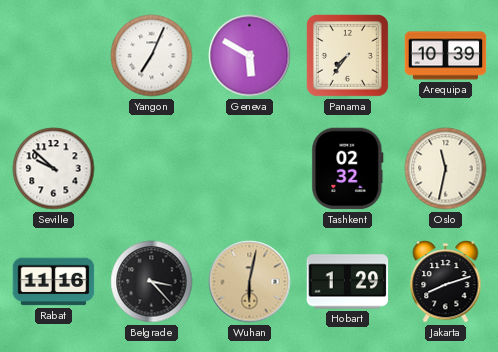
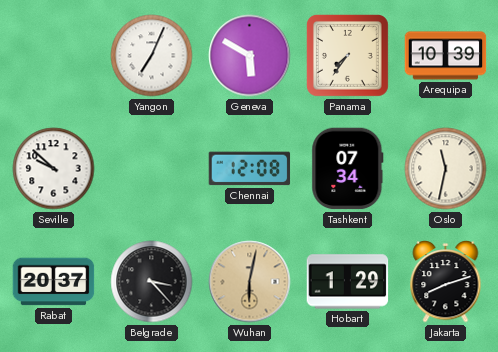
Chennai: none -> 12:08
Tashkent: 02:32 -> 07:34
Rabat: 11:16 -> 20:37
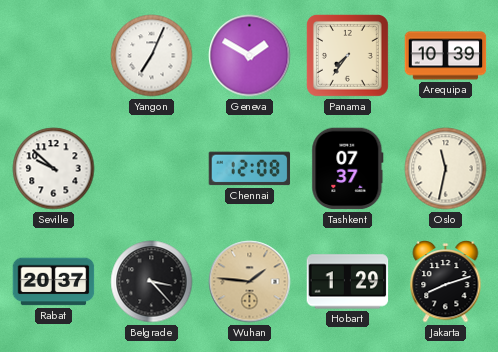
Geneva: 5:50 -> 1:50
Tashkent: 07:34 -> 07:37
Wuhan: 6:02 -> 1:46
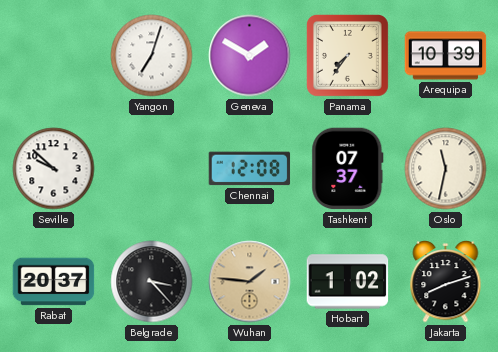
Yangon: 7:04 -> 7:03
Hobart: 1:29 -> 1:02
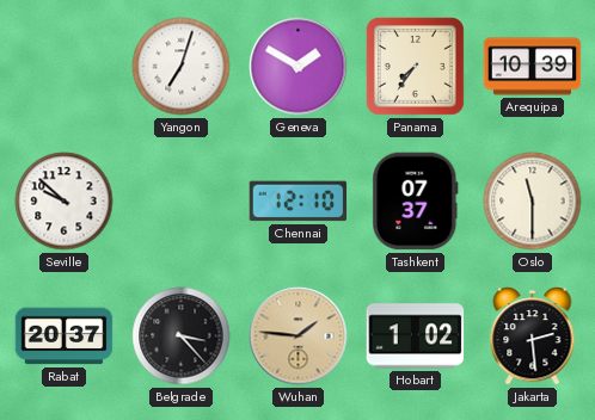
Chennai: 12:08 -> 12:10
Oslo: 11:32 -> 11:30
Jakarta: 8:12 -> 2:29
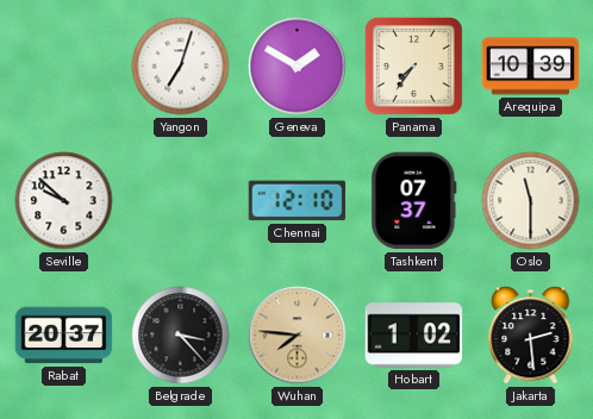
Wuhan: 1:46 -> 7:46
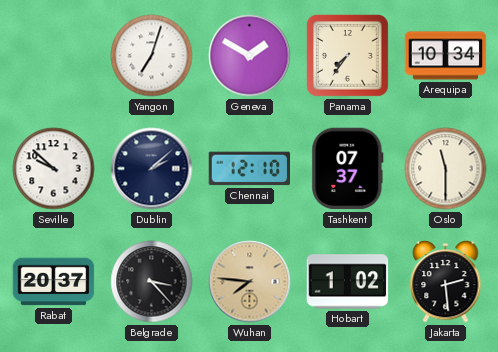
Arequipa: 10:39 -> 10:34
Dublin: none -> 2:08
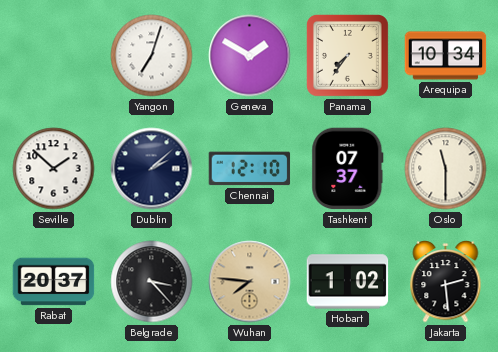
Seville: 9:52 -> 1:52
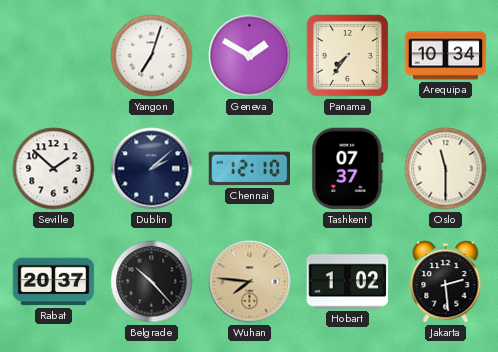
Belgrade: 3:23 -> 10:23
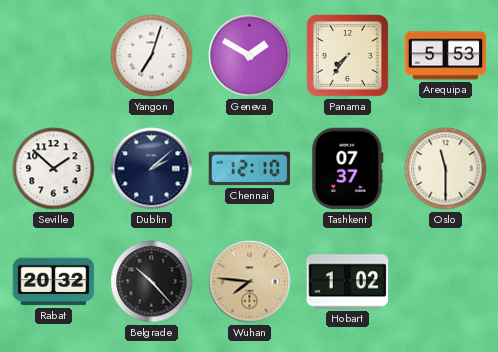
Arequipa: 10:34 -> 5:53
Rabat: 20:37 -> 20:32
Jakarta: 2:29 -> none
